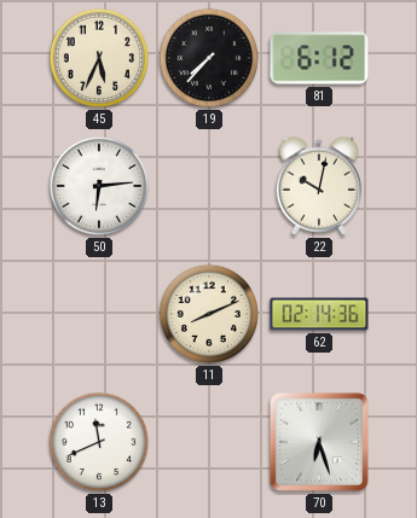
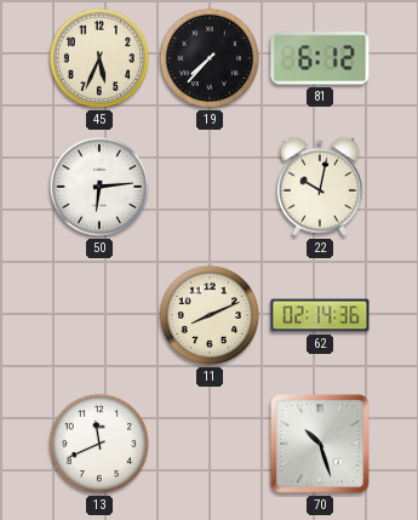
70: 6:27 -> 10:27
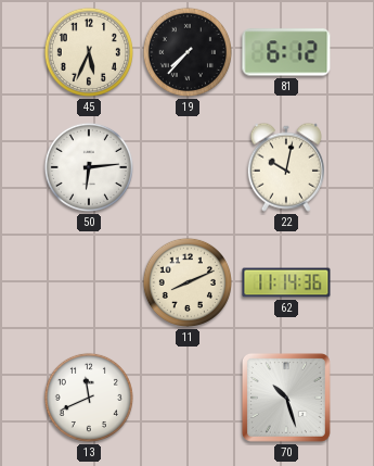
62: 02:14 -> 11:14
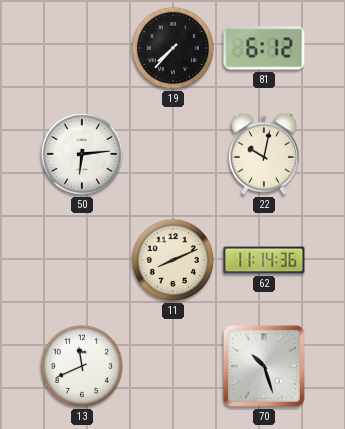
45: 5:34 -> none
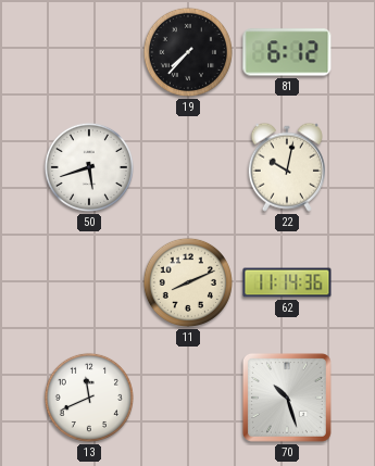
50: 6:14 -> 5:42
